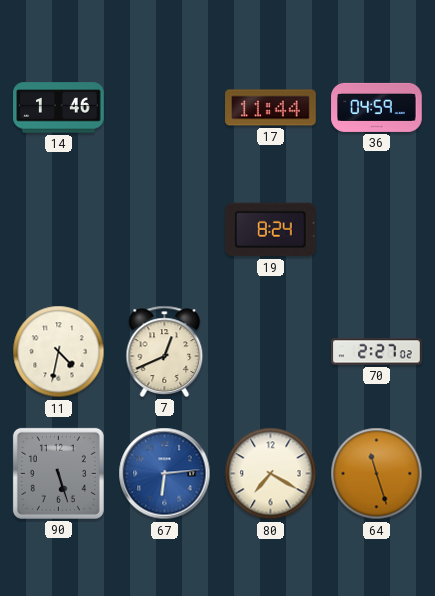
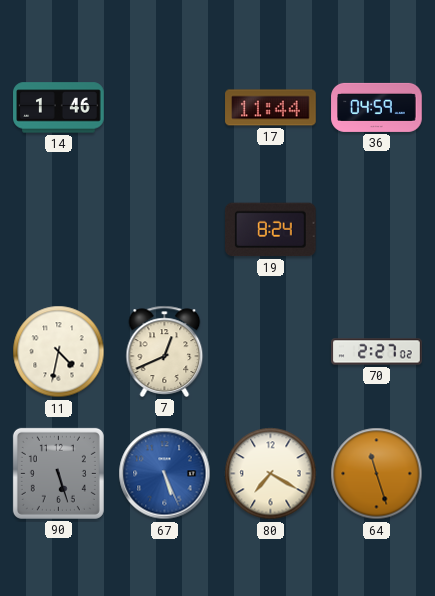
67: 6:14 -> 5:26
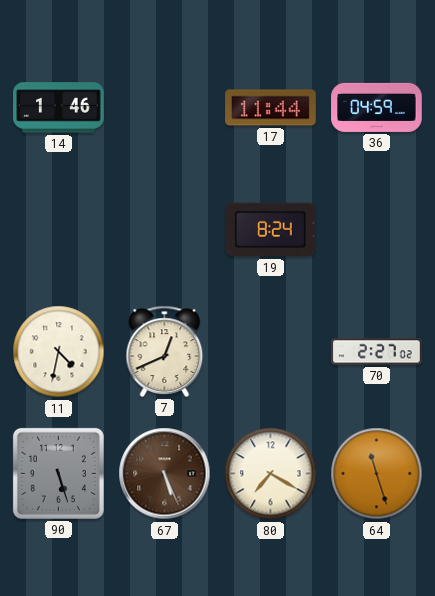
67 dial: blue -> brown
